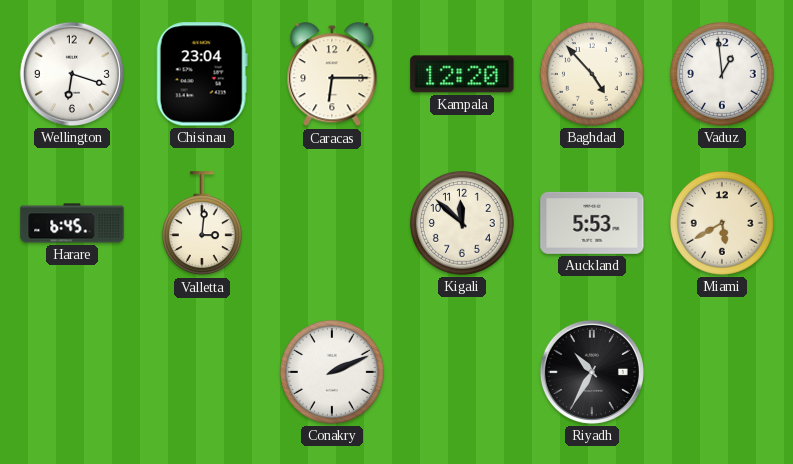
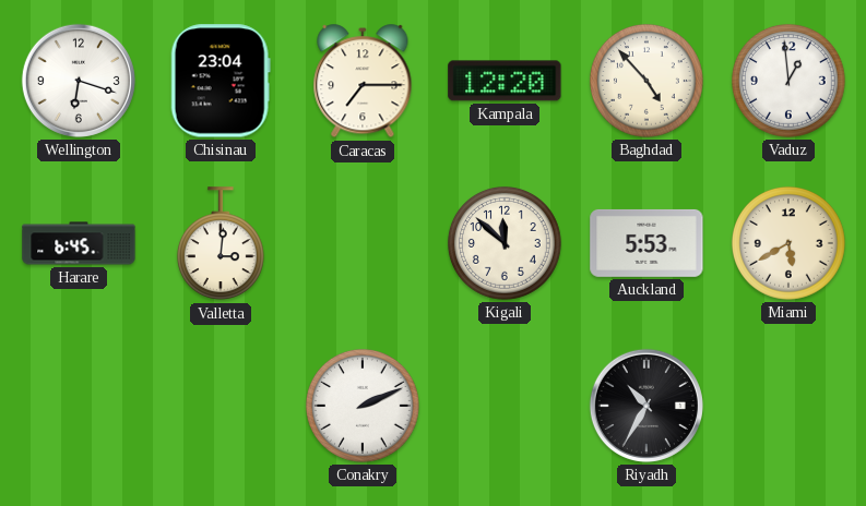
Caracas: 6:15 -> 7:15
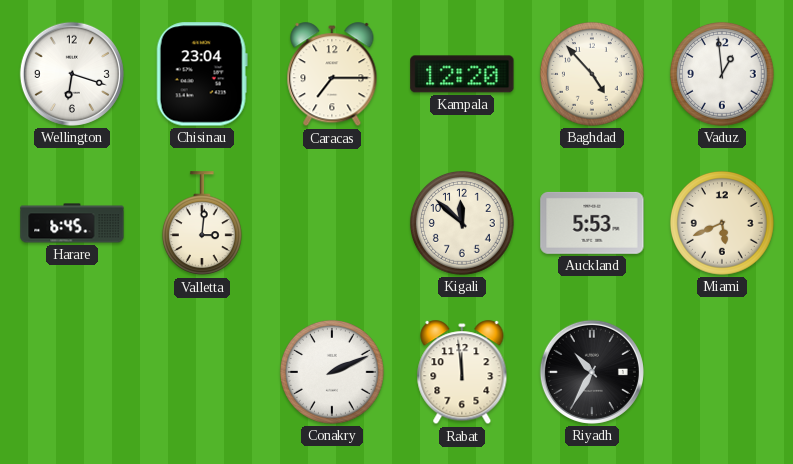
Miami: 5:40 -> 5:41
Rabat: none -> 11:59
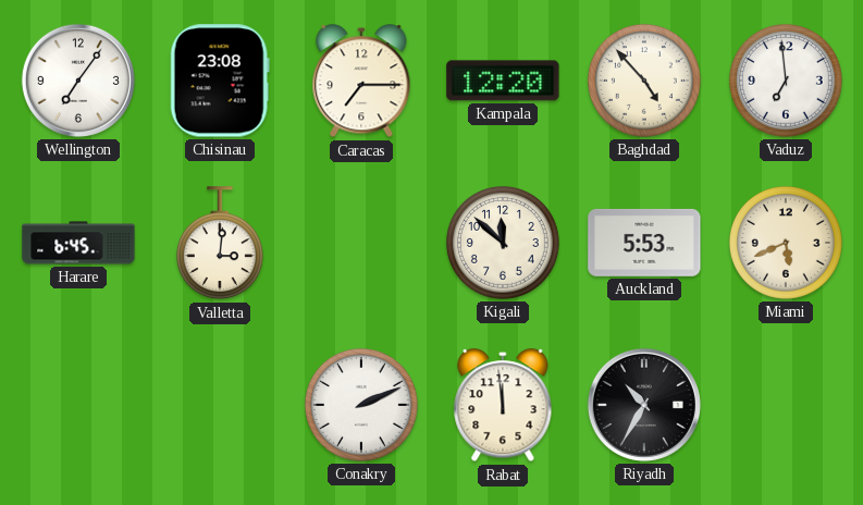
Wellington: 6:18 -> 7:06
Chisinau: 23:04 -> 23:08
Vaduz: 12:59 -> 6:59
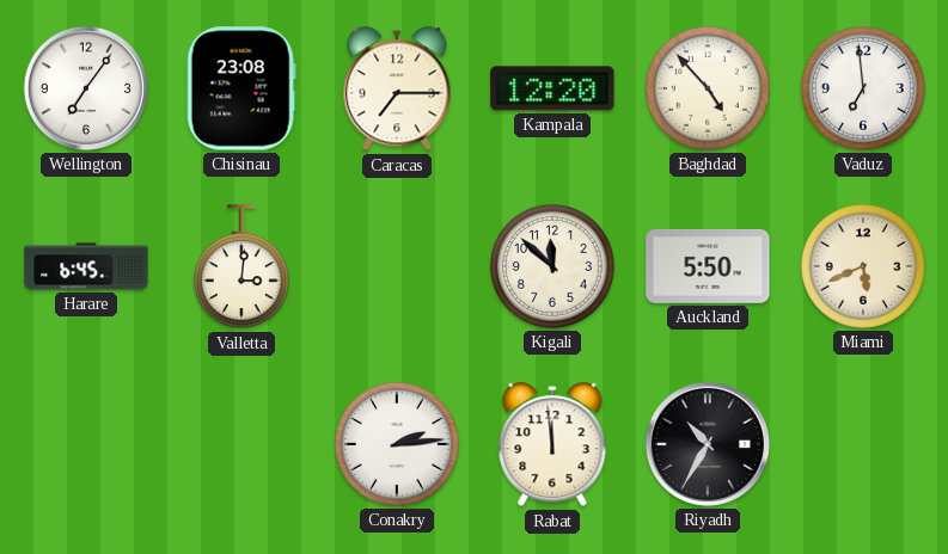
Auckland: 5:53 -> 5:50
Conakry: 2:11 -> 2:14
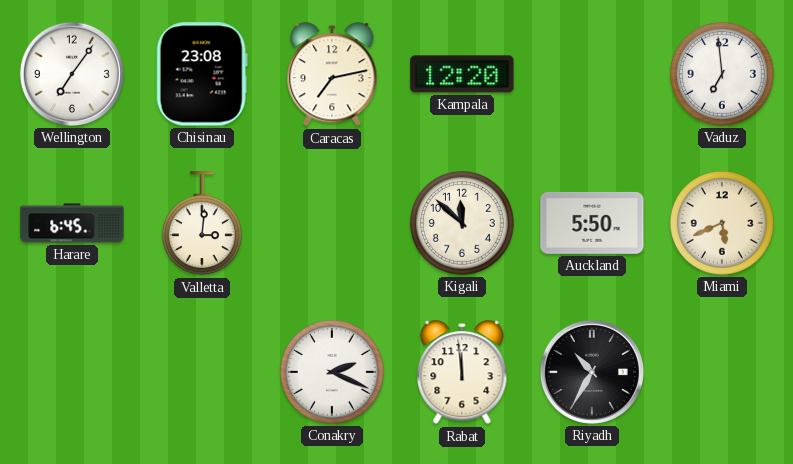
Caracas: 7:15 -> 7:13
Baghdad: 4:53 -> none
Conakry: 2:14 -> 2:19
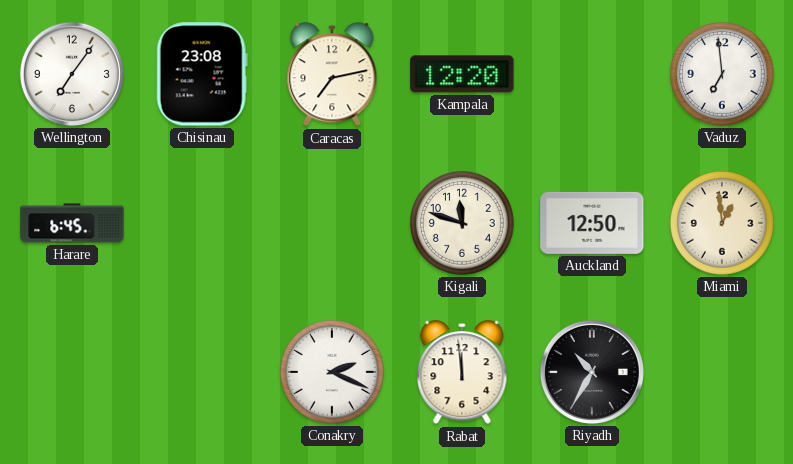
Valletta: 3:01 -> none
Kigali: 11:52 -> 11:48
Auckland: 5:50 -> 12:50
Miami: 5:41 -> 12:59
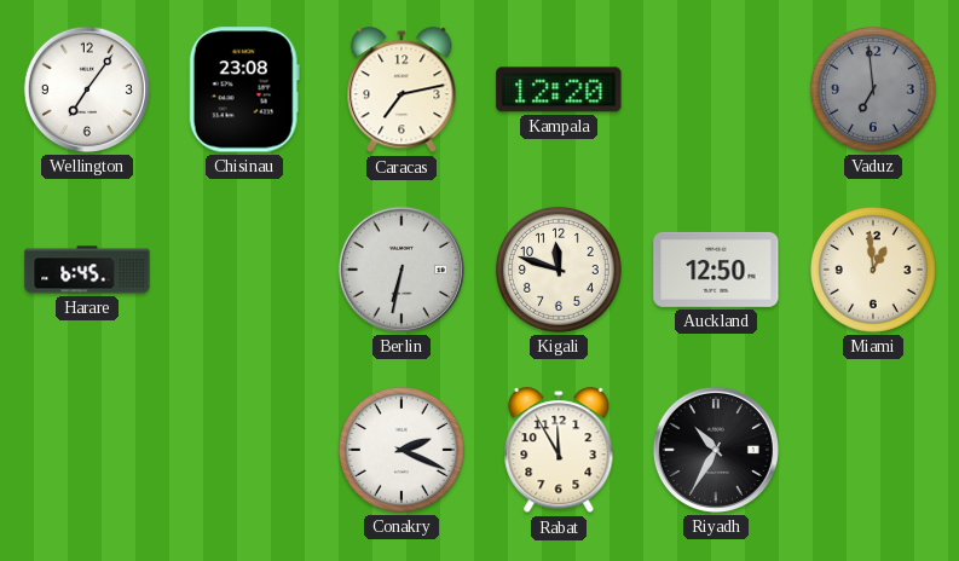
Vaduz dial: white -> grey
Berlin: none -> 6:32
Rabat: 11:59 -> 11:55
